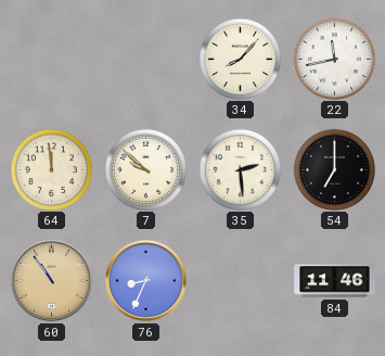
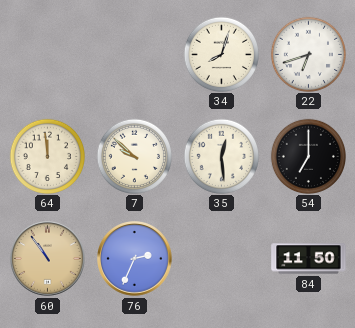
34: 8:07 -> 8:03
22: 11:43 -> 6:42
35: 2:29 -> 12:29
76: 8:34 -> 2:34
84: 11:46 -> 11:50
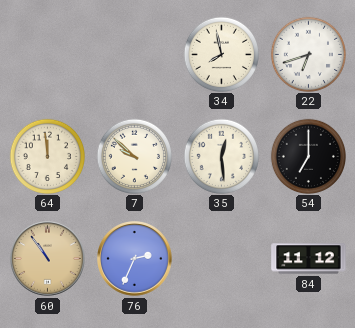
34: 8:03 -> 7:58
84: 11:50 -> 11:12
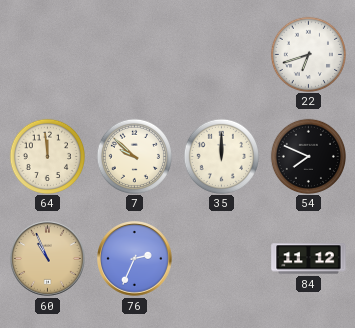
34: 7:58 -> none
35: 12:29 -> 12:00
54: 7:00 -> 7:49
60: 10:54 -> 10:56
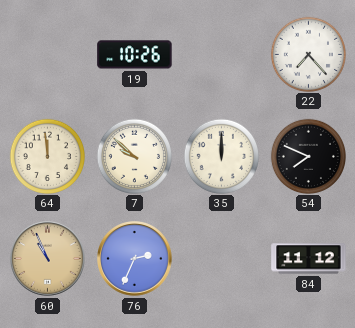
19: none -> 10:26
22: 6:42 -> 7:23
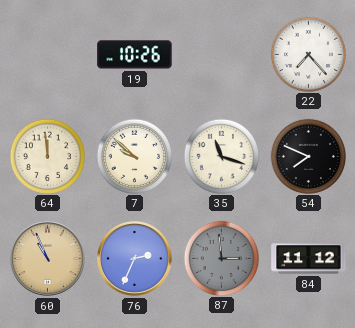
35: 12:00 -> 11:18
87: none -> 2:59
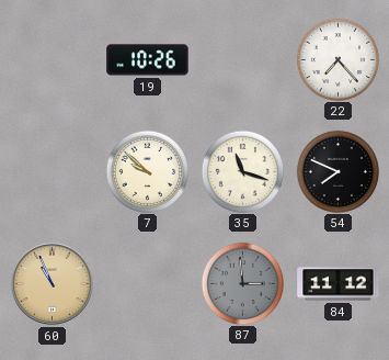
64: 11:59 -> none
76: 2:34 -> none
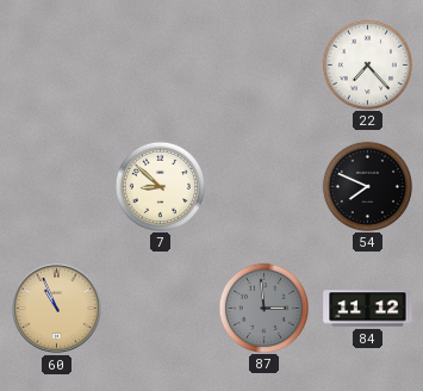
19: 10:26 -> none
7: 9:52 -> 8:52
35: 11:18 -> none
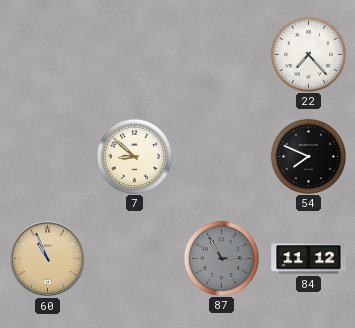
87: 2:59 -> 2:55
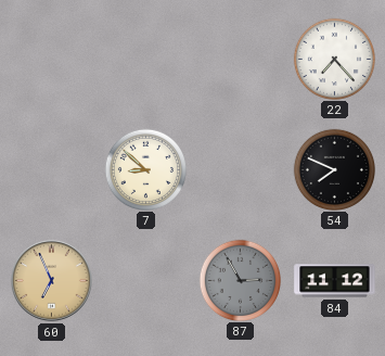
60: 10:56 -> 6:56
